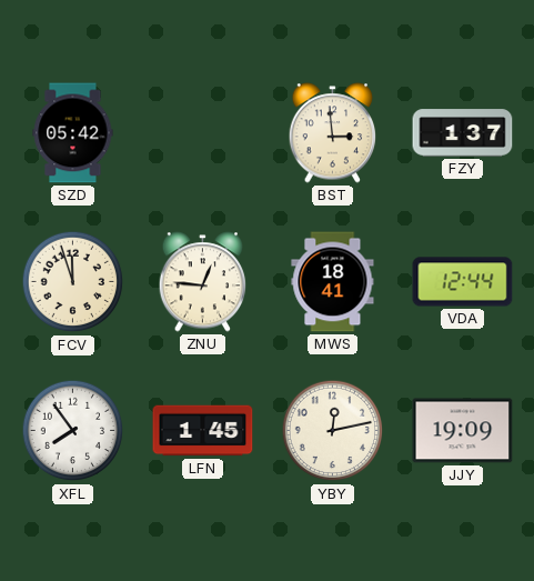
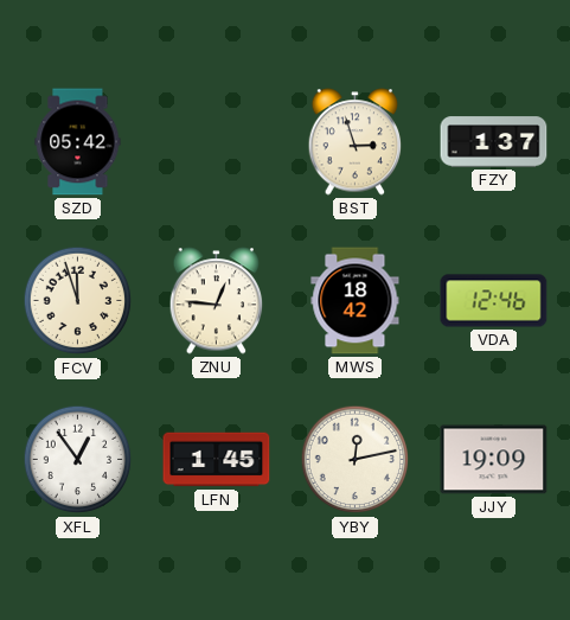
BST: 2:59 -> 2:57
MWS: 18:41 -> 18:42
VDA: 12:44 -> 12:46
XFL: 7:54 -> 12:54
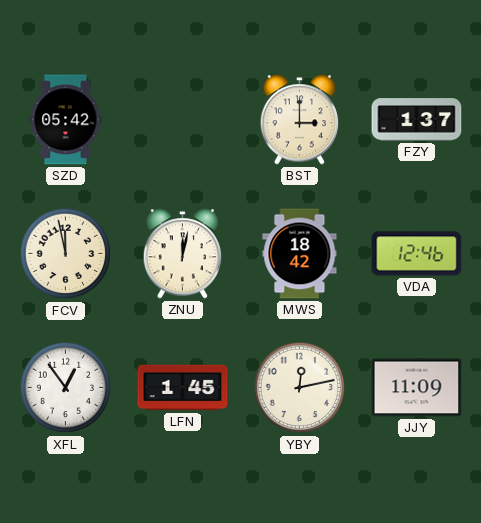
BST: 2:57 -> 3:00
FCV: 11:57 -> 11:58
ZNU: 12:46 -> 12:02
JJY: 19:09 -> 11:09
